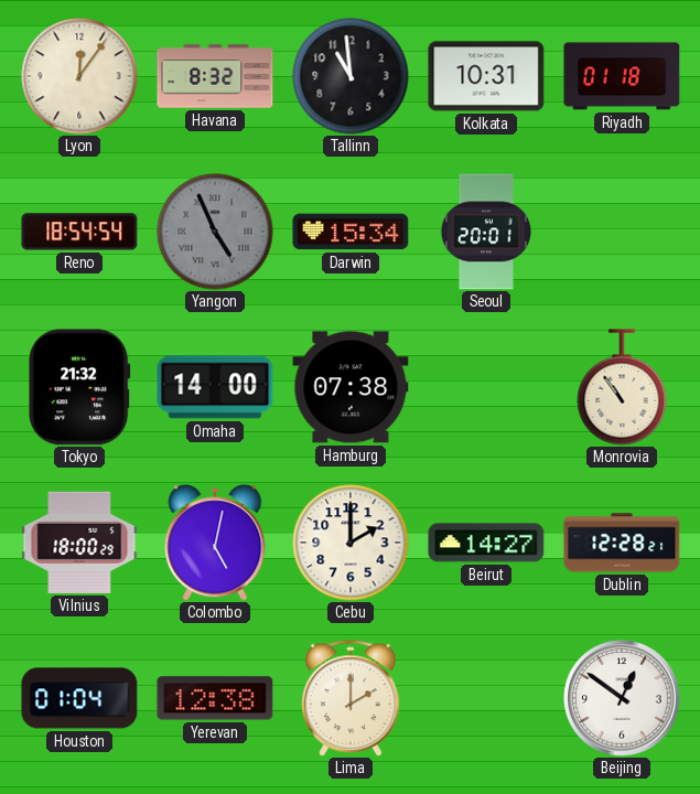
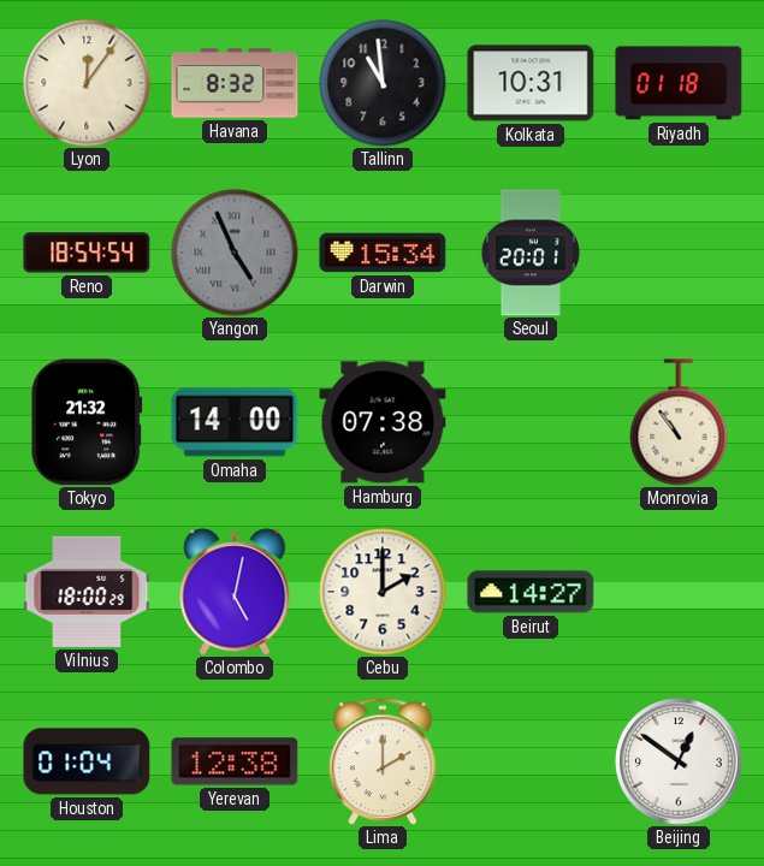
Dublin: 12:28 -> none
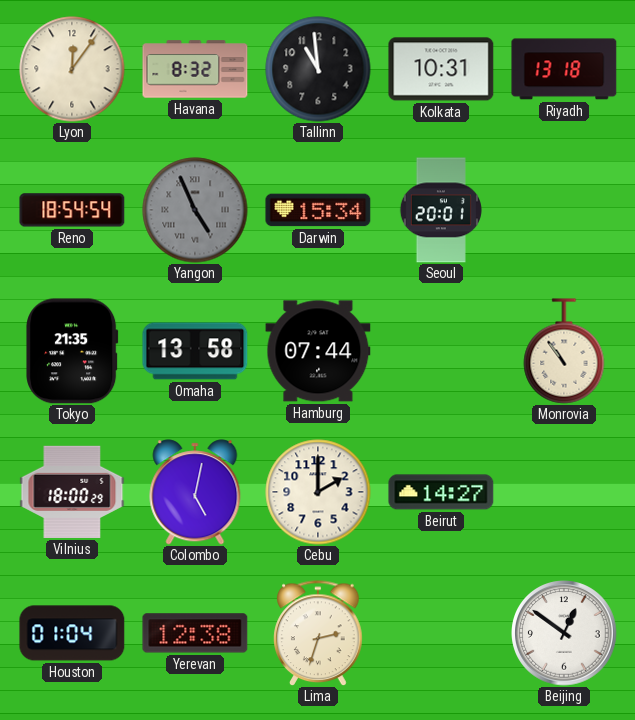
Riyadh: 01:18 -> 13:18
Tokyo: 21:32 -> 21:35
Omaha: 14:00 -> 13:58
Hamburg: 07:38 -> 07:44
Lima: 2:00 -> 2:33
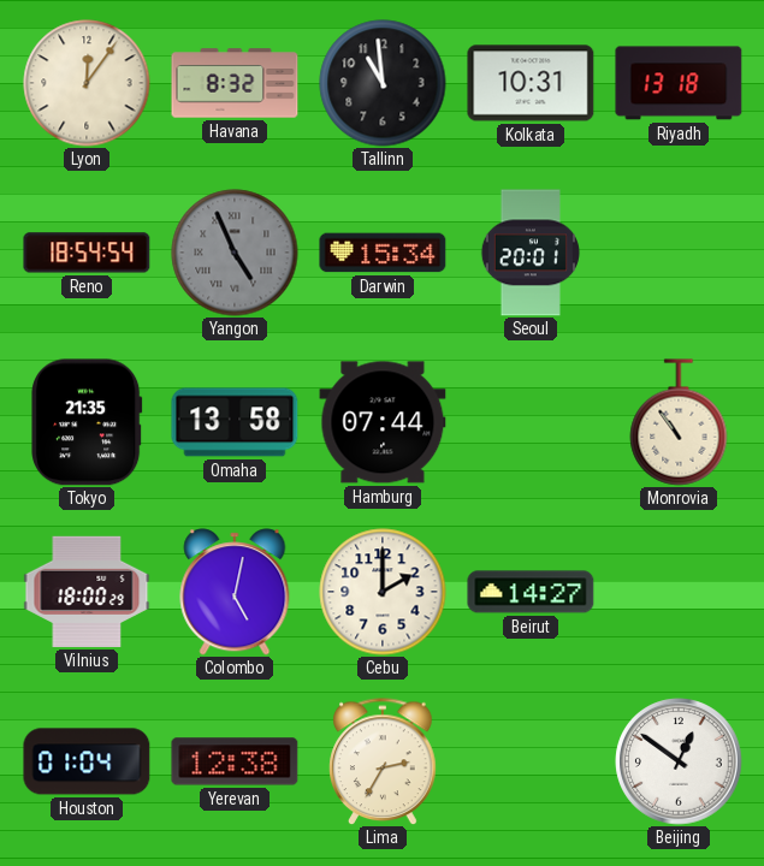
Lima: 2:33 -> 2:35
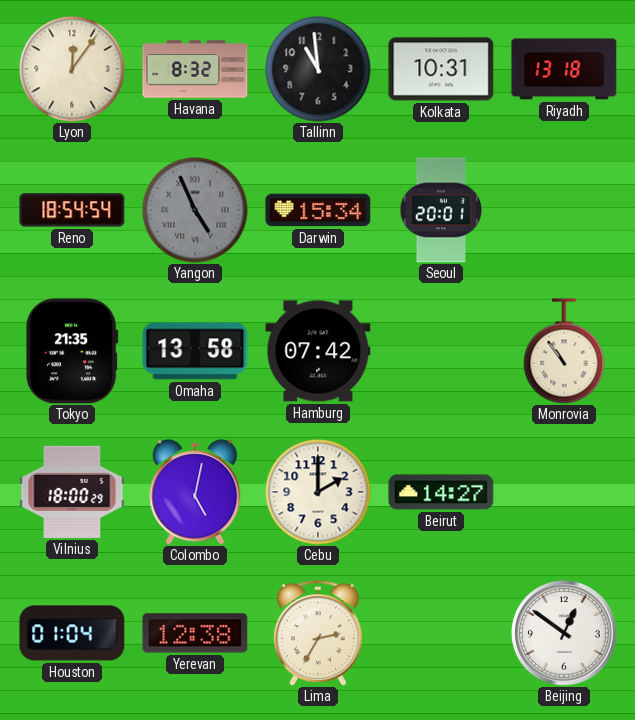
Hamburg: 07:44 -> 07:42
